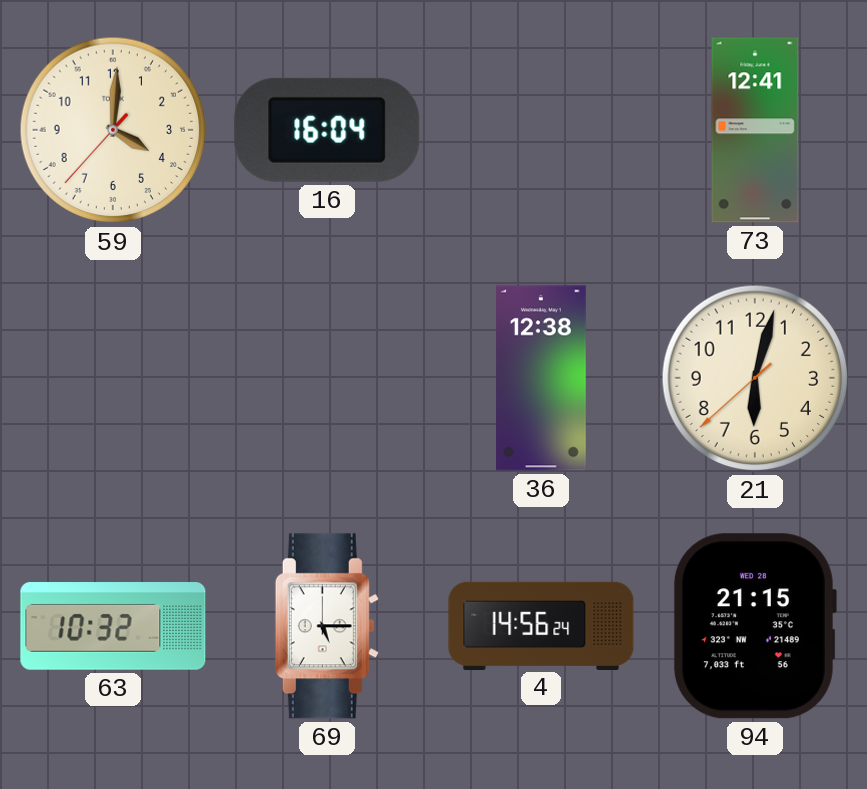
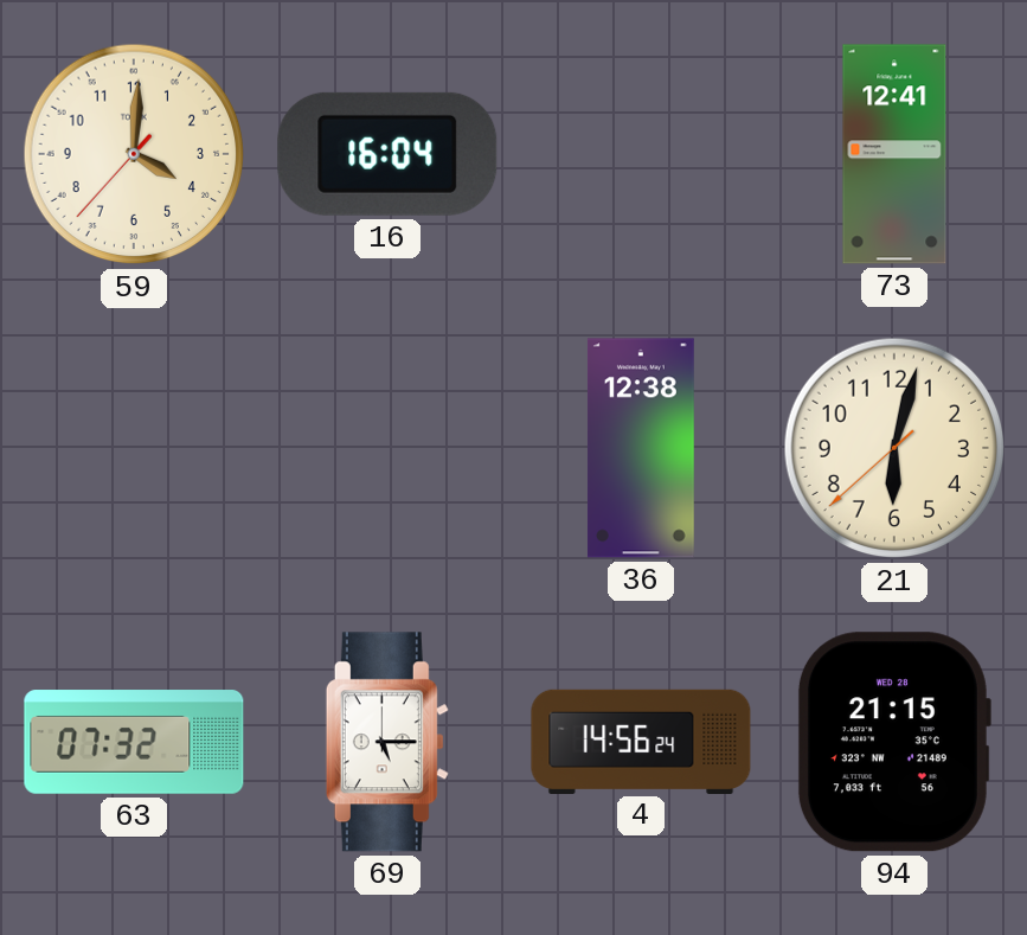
63: 10:32 -> 07:32
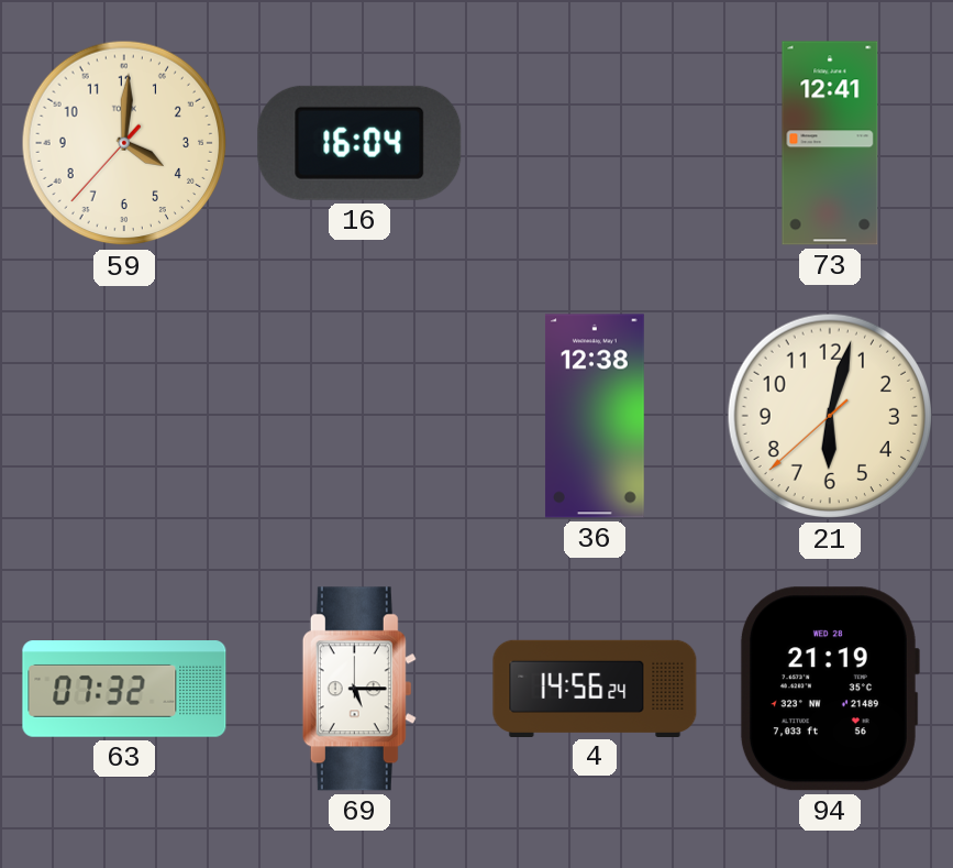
94: 21:15 -> 21:19
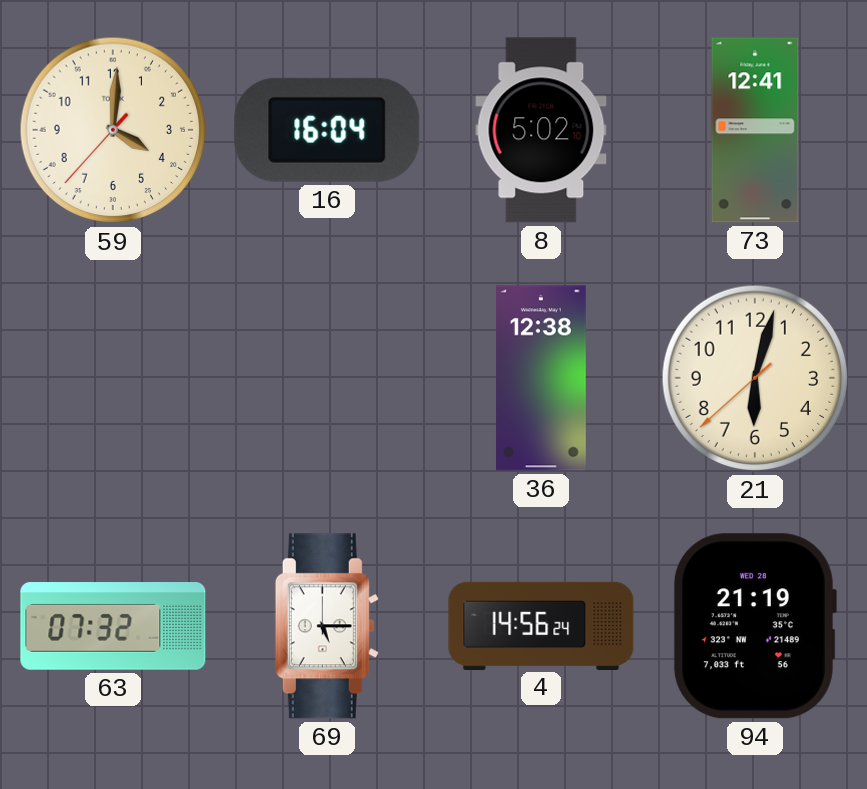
8: none -> 5:02
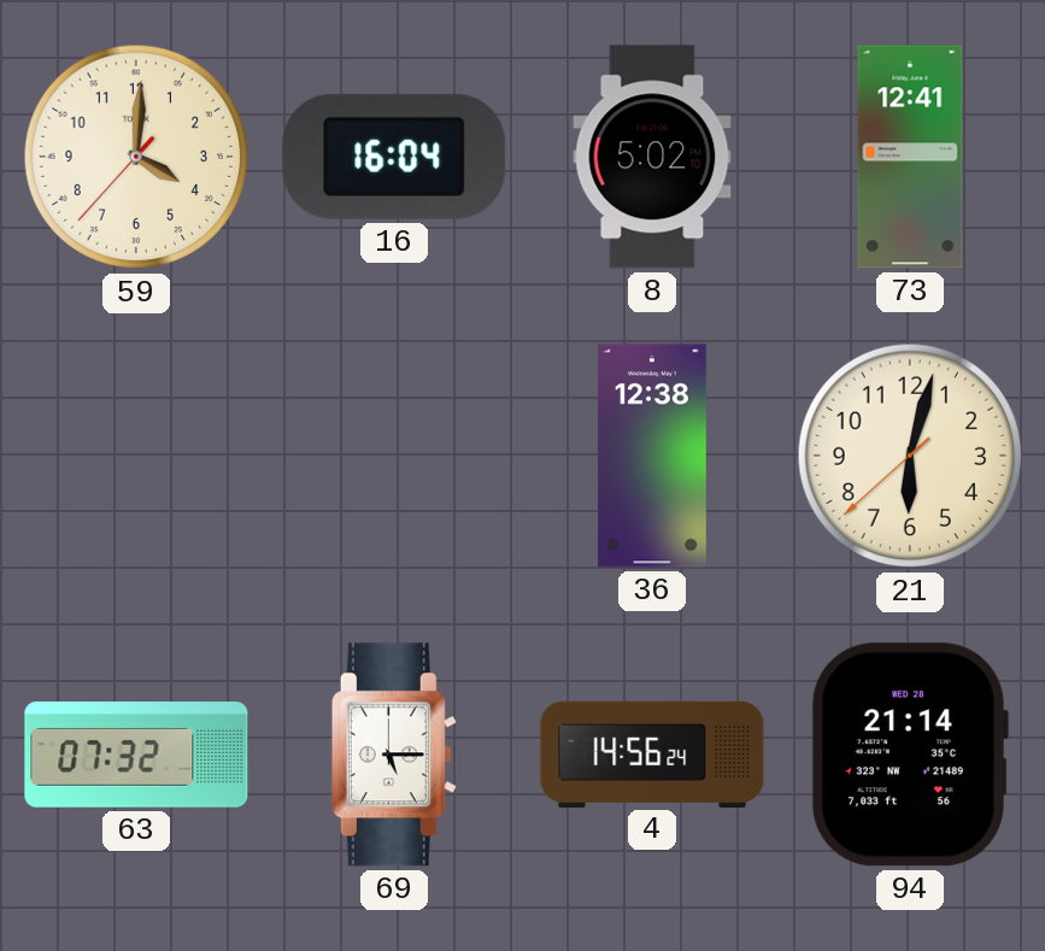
94: 21:19 -> 21:14
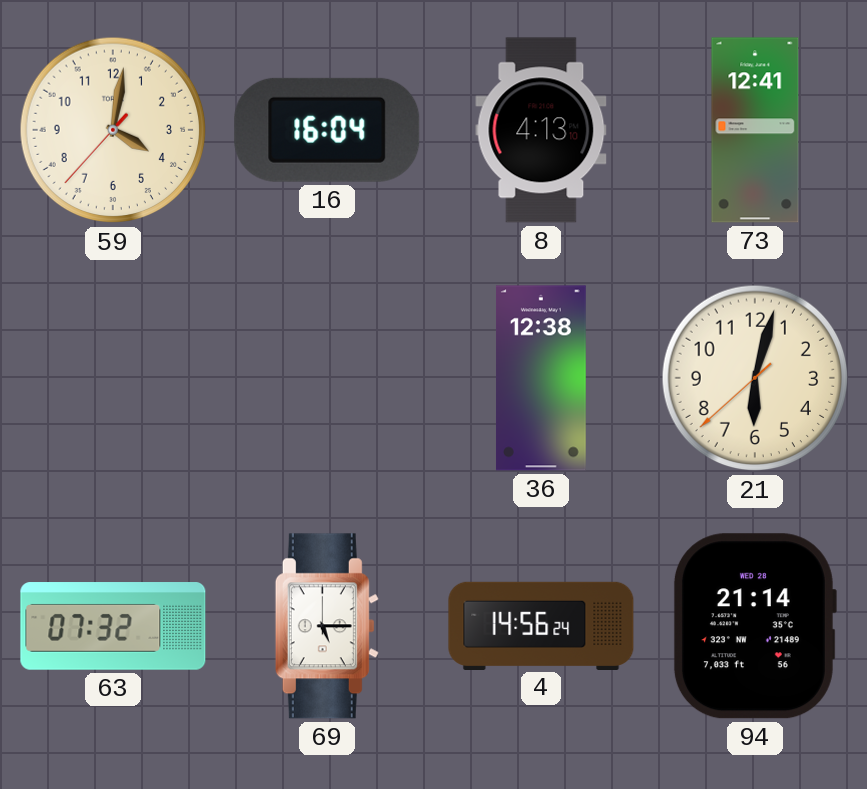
59: 4:00 -> 4:01
8: 5:02 -> 4:13
